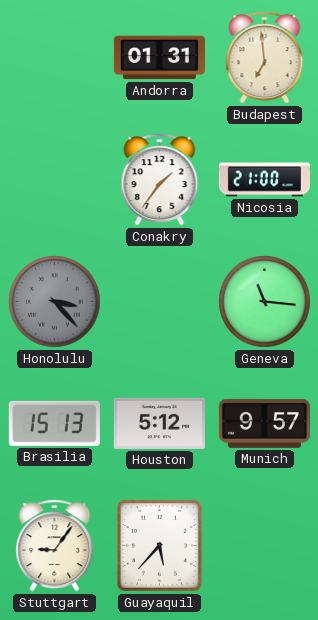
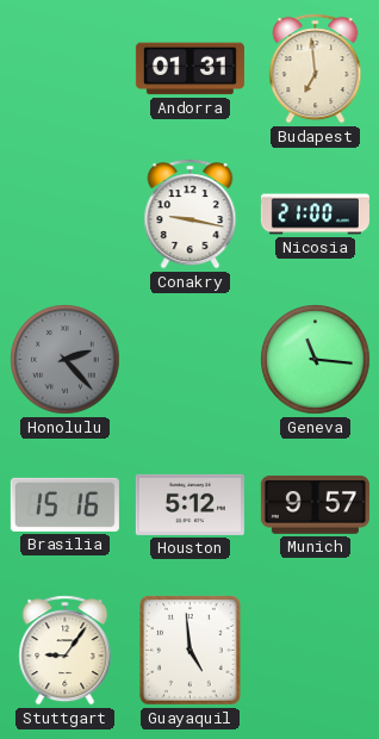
Conakry: 1:36 -> 9:17
Honolulu: 3:23 -> 2:23
Brasilia: 15:13 -> 15:16
Guayaquil: 5:37 -> 4:59
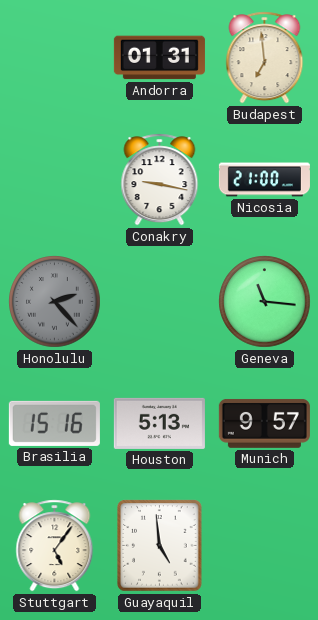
Houston: 5:12 -> 5:13
Stuttgart: 9:06 -> 5:06
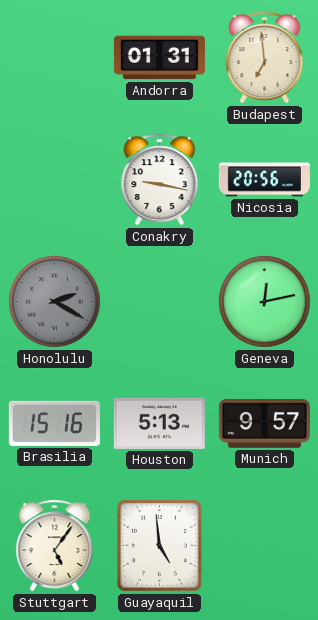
Nicosia: 21:00 -> 20:56
Honolulu: 2:23 -> 2:20
Geneva: 11:16 -> 12:13
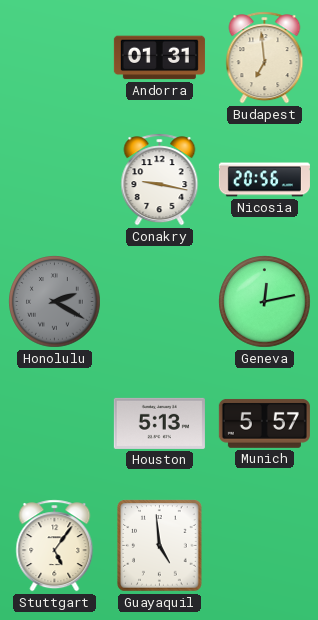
Brasilia: 15:16 -> none
Munich: 9:57 -> 5:57
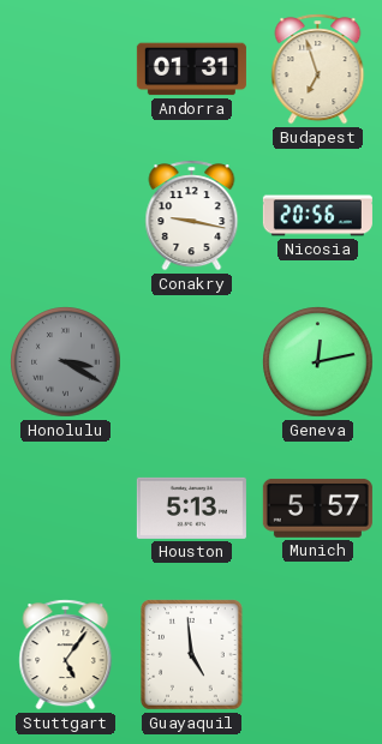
Budapest: 6:59 -> 6:57
Honolulu: 2:20 -> 3:20
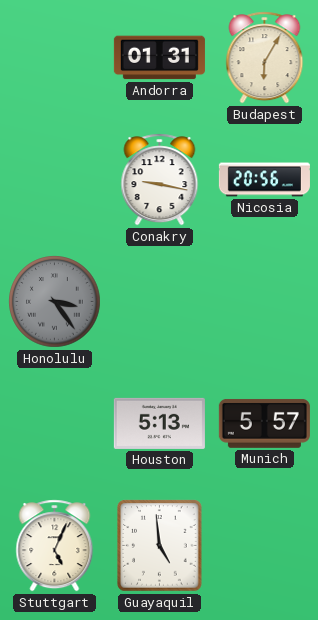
Budapest: 6:57 -> 6:05
Honolulu: 3:20 -> 3:24
Geneva: 12:13 -> none
Stuttgart: 5:06 -> 5:04
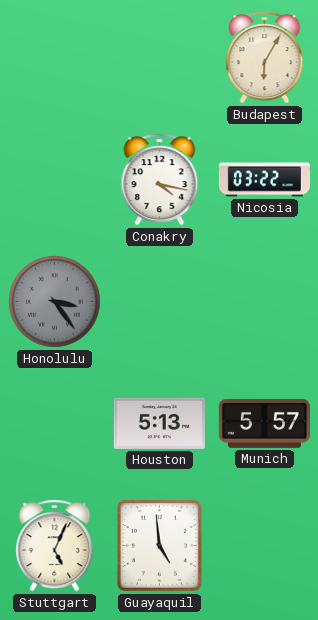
Andorra: 01:31 -> none
Conakry: 9:17 -> 4:17
Nicosia: 20:56 -> 03:22
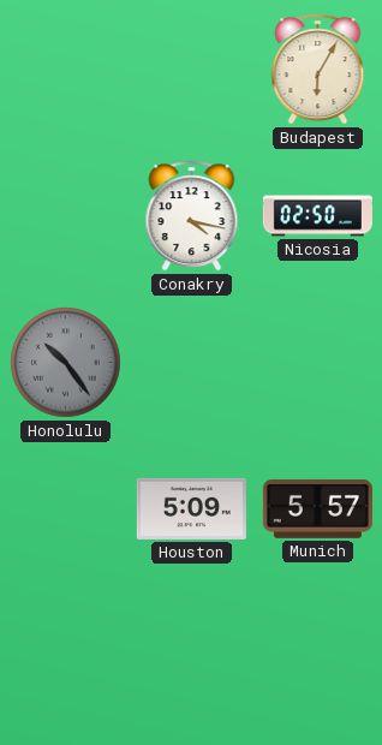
Nicosia: 03:22 -> 02:50
Honolulu: 3:24 -> 10:24
Houston: 5:13 -> 5:09
Stuttgart: 5:04 -> none
Guayaquil: 4:59 -> none
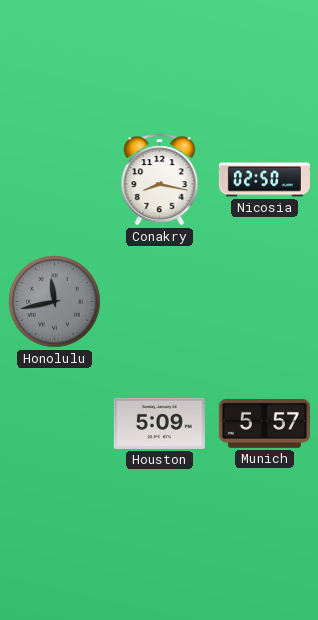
Budapest: 6:05 -> none
Conakry: 4:17 -> 8:17
Honolulu: 10:24 -> 11:43
